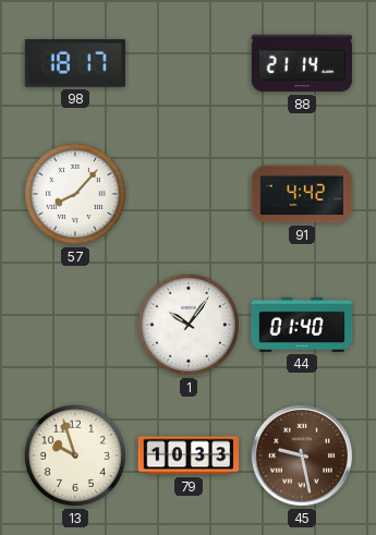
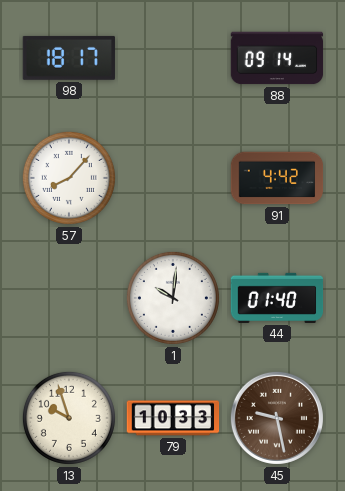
88: 21:14 -> 09:14
1: 10:06 -> 10:01
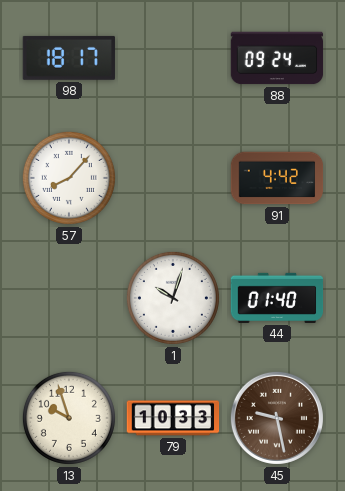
88: 09:14 -> 09:24
1: 10:01 -> 10:03
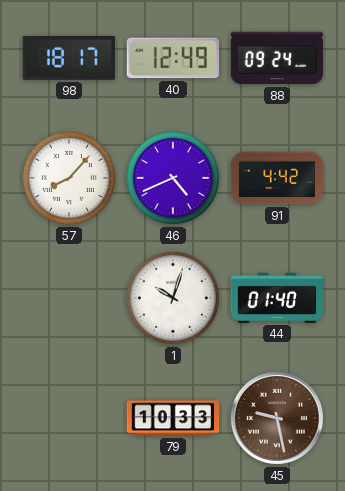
40: none -> 12:49
46: none -> 4:41
13: 9:57 -> none
